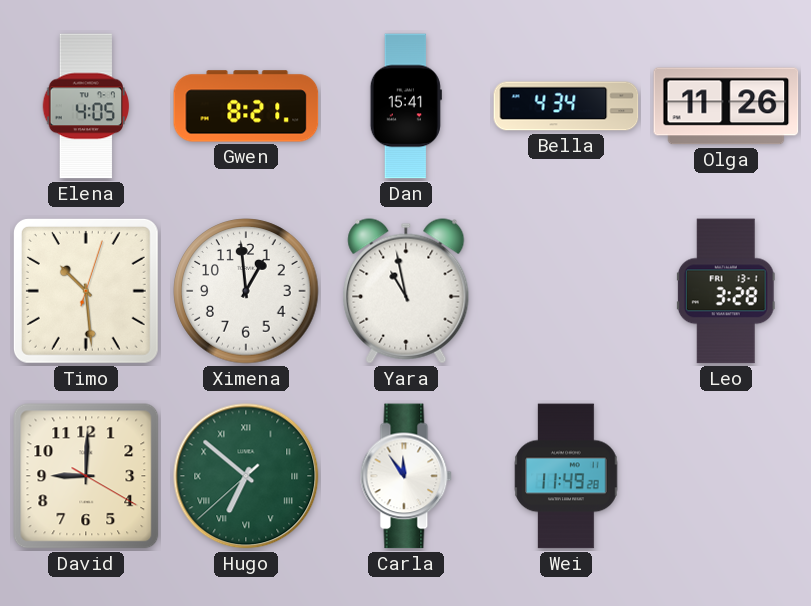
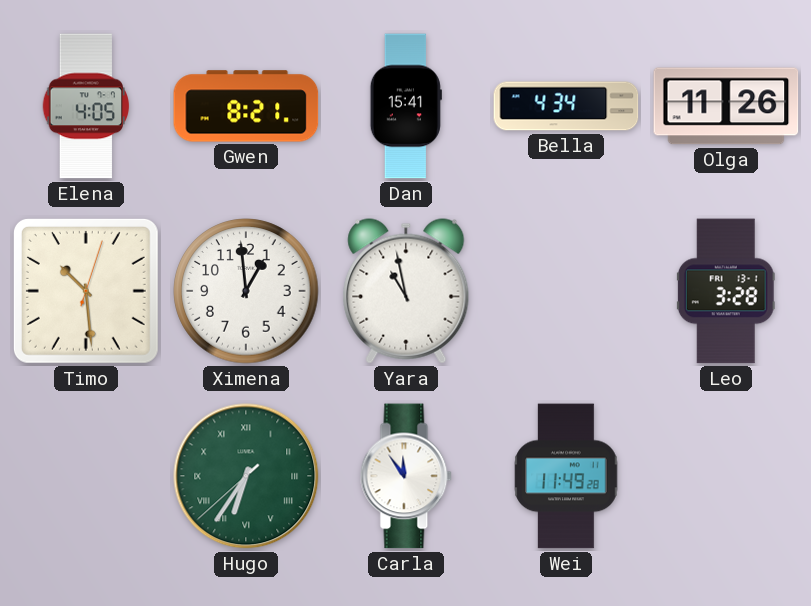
David: 9:00 -> none
Hugo: 6:51 -> 6:35
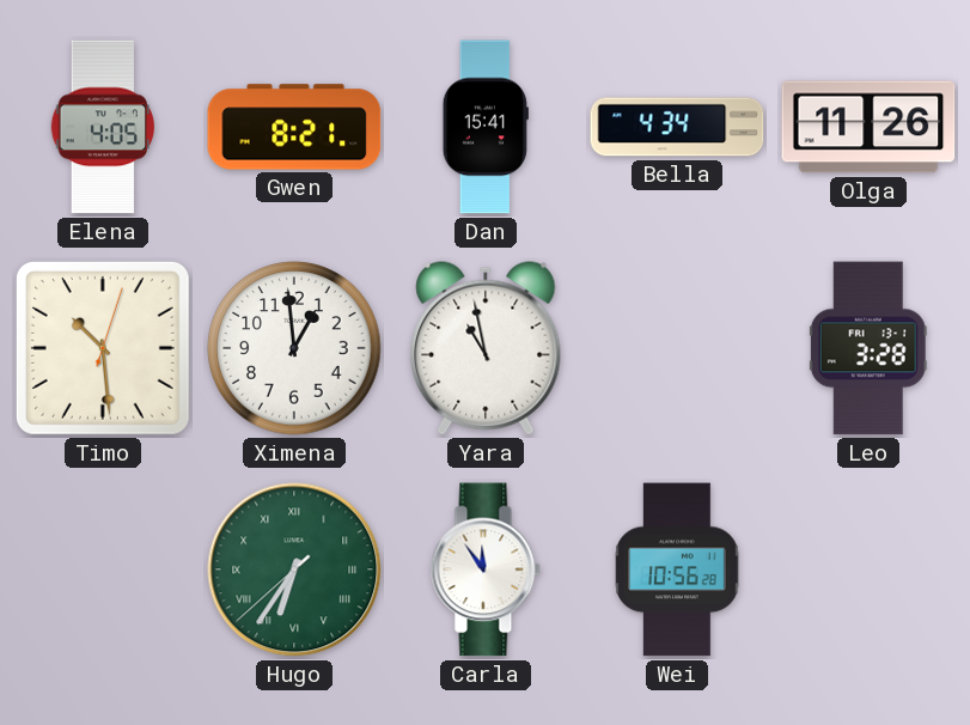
Wei: 11:49 -> 10:56
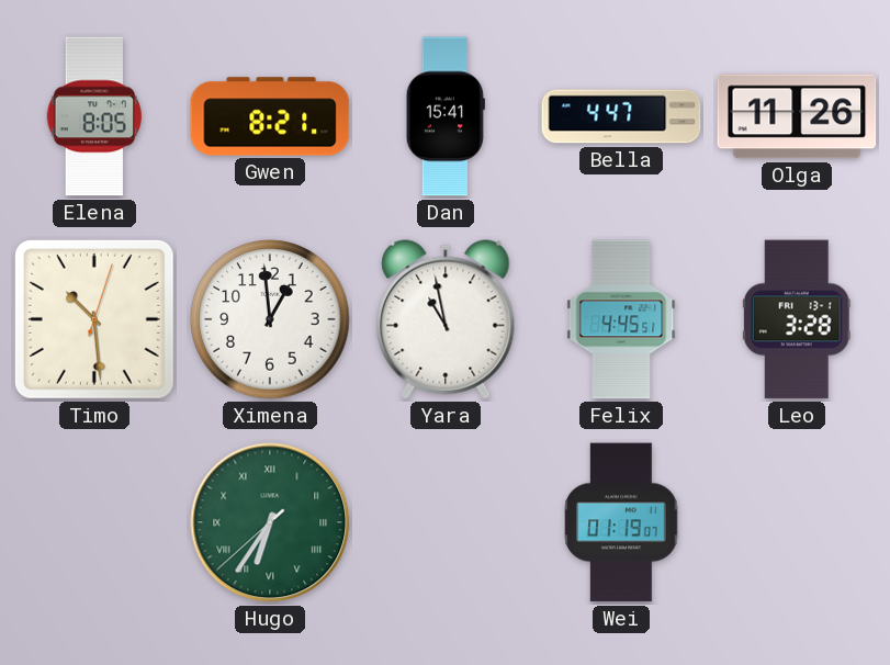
Elena: 4:05 -> 8:05
Bella: 4:34 -> 4:47
Felix: none -> 4:45
Carla: 11:54 -> none
Wei: 10:56 -> 01:19
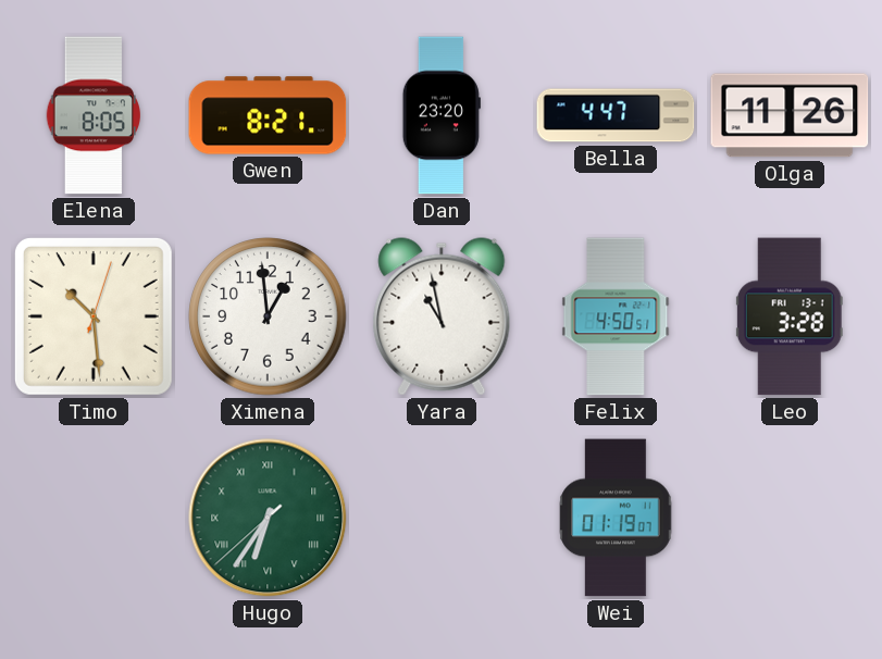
Dan: 15:41 -> 23:20
Felix: 4:45 -> 4:50
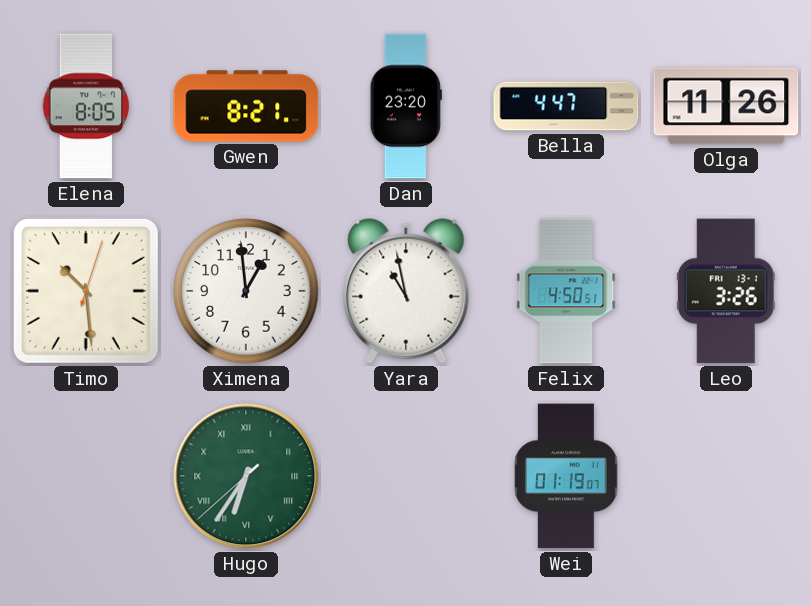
Leo: 3:28 -> 3:26
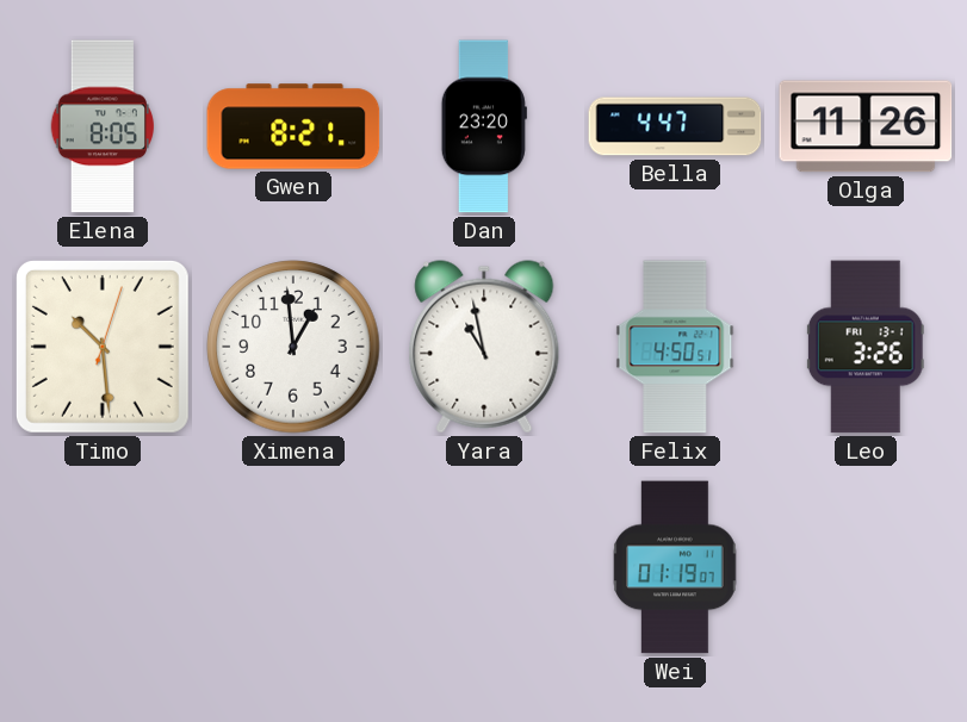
Hugo: 6:35 -> none
